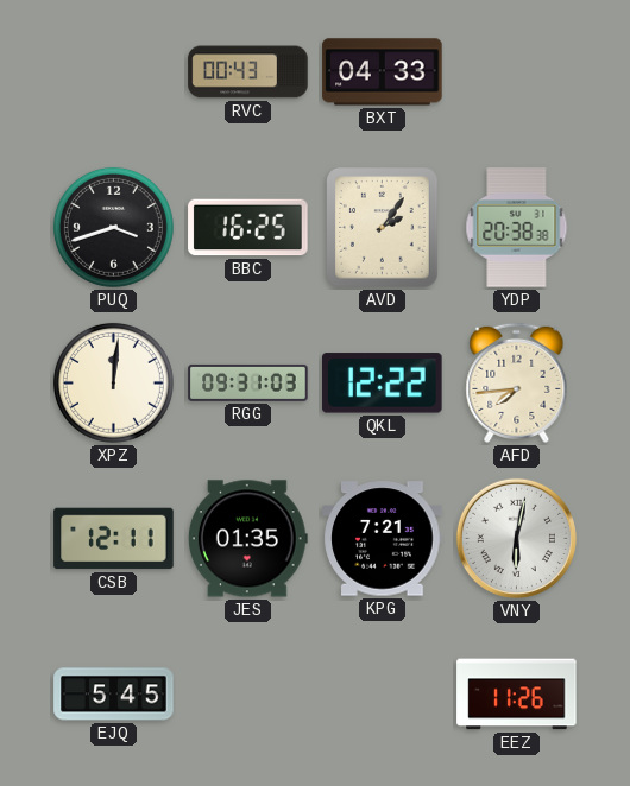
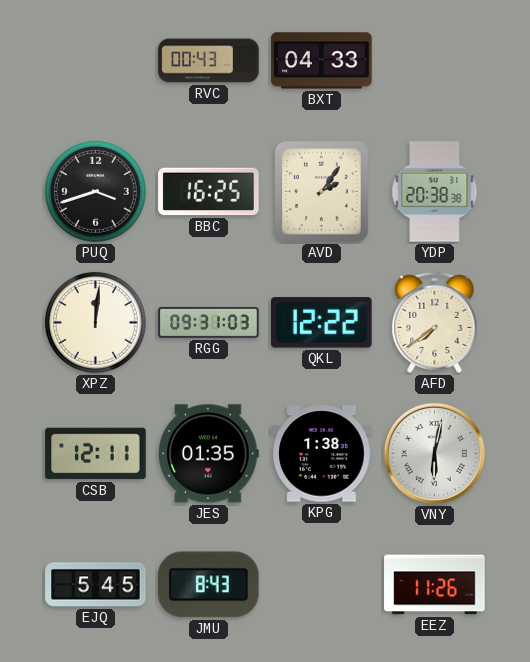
AFD: 7:44 -> 7:39
KPG: 7:21 -> 1:38
JMU: none -> 8:43
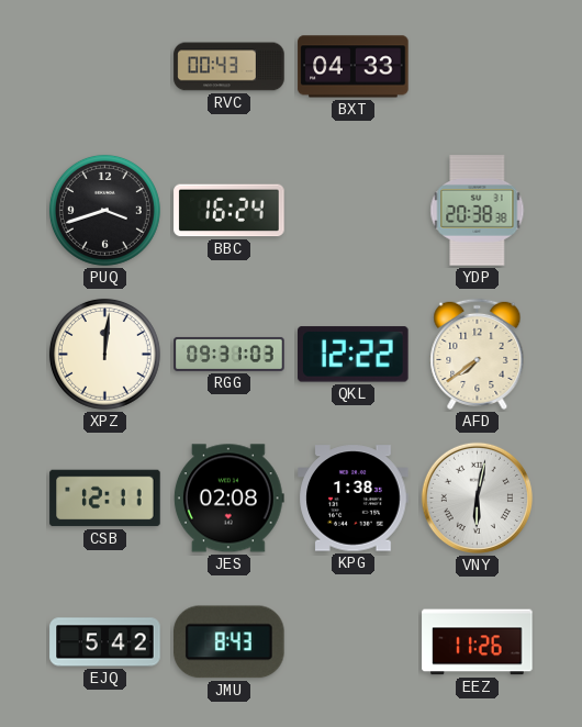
BBC: 16:25 -> 16:24
AVD: 2:06 -> none
JES: 01:35 -> 02:08
EJQ: 5:45 -> 5:42
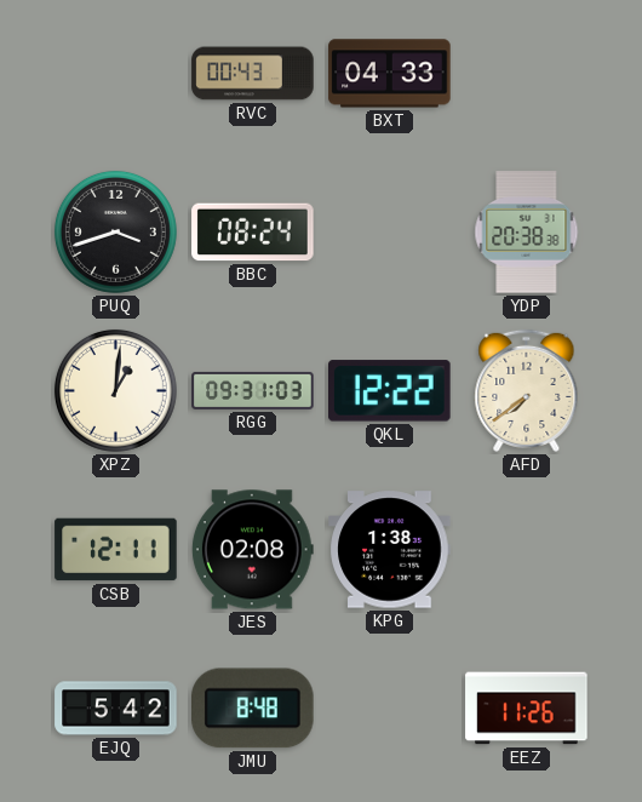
BBC: 16:24 -> 08:24
XPZ: 12:01 -> 1:01
VNY: 6:02 -> none
JMU: 8:43 -> 8:48
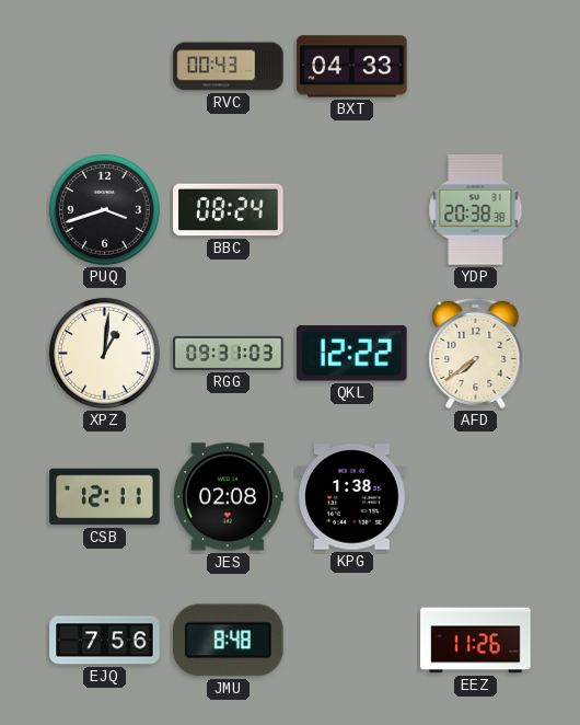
EJQ: 5:42 -> 7:56
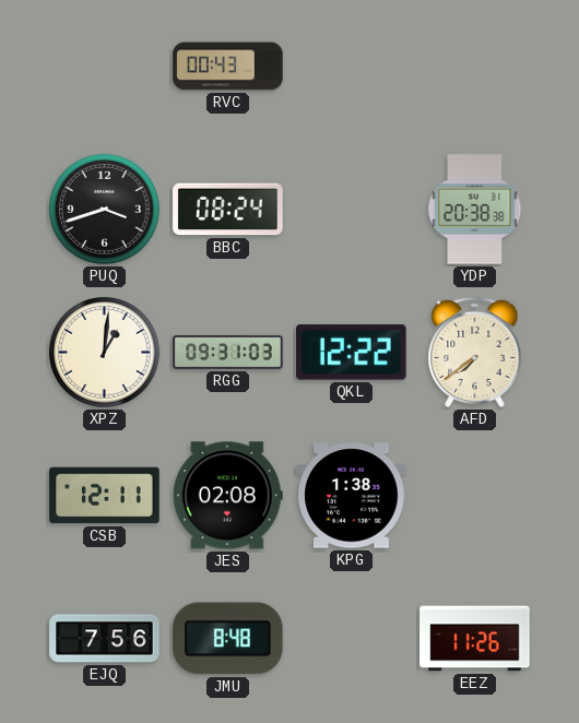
BXT: 04:33 -> none
